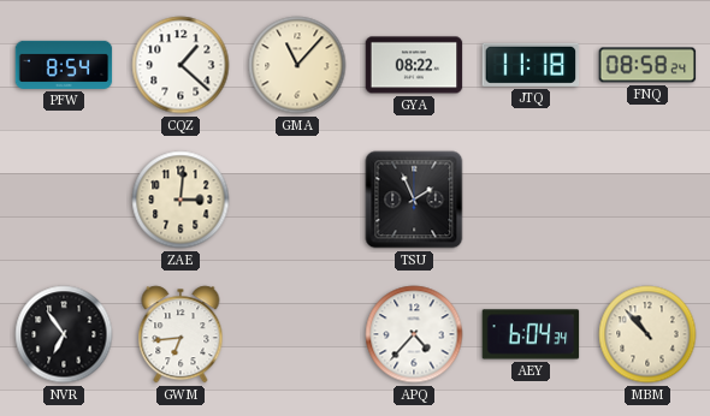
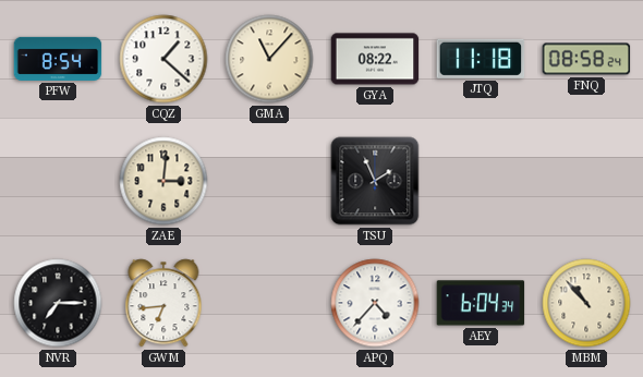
NVR: 6:54 -> 7:15
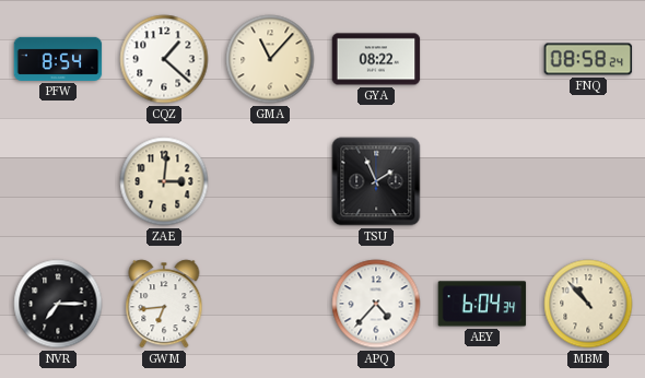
JTQ: 11:18 -> none
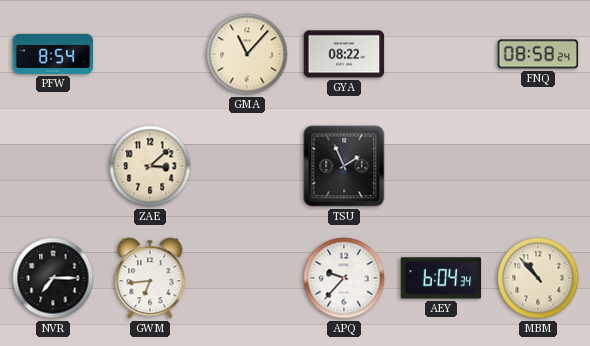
CQZ: 1:22 -> none
ZAE: 3:01 -> 3:08
APQ: 4:37 -> 9:37
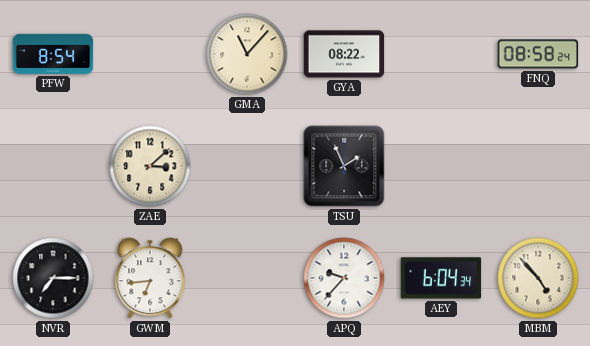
MBM: 10:53 -> 4:53
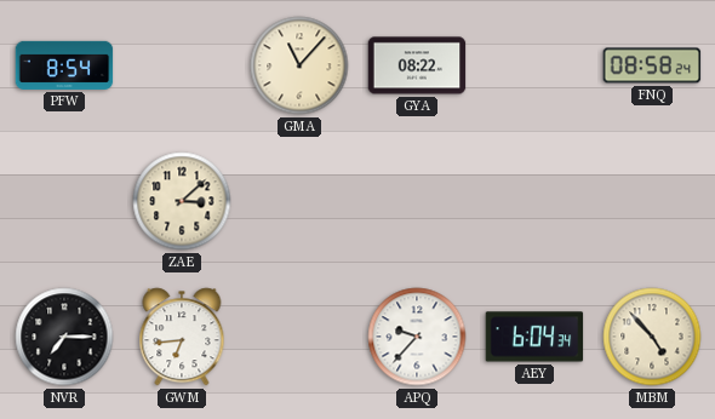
TSU: 1:56 -> none
